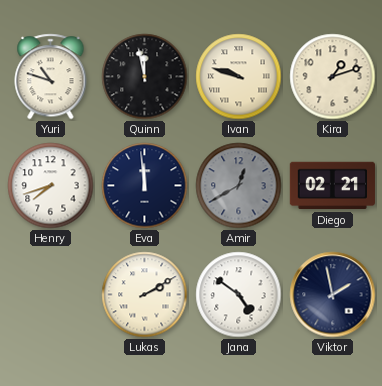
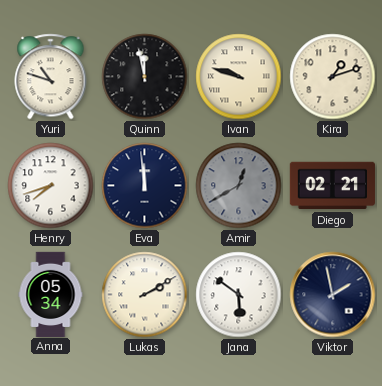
Anna: none -> 05:34
Jana: 4:51 -> 5:51
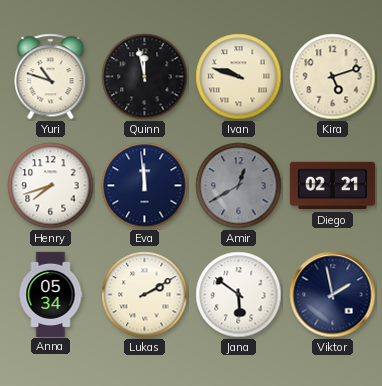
Kira: 1:12 -> 5:12
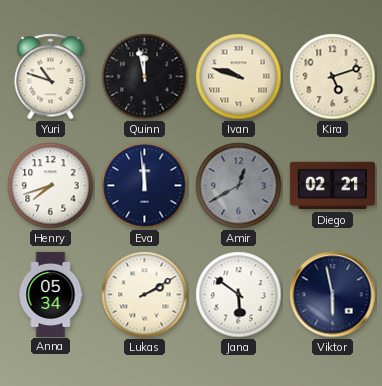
Viktor: 1:58 -> 5:58
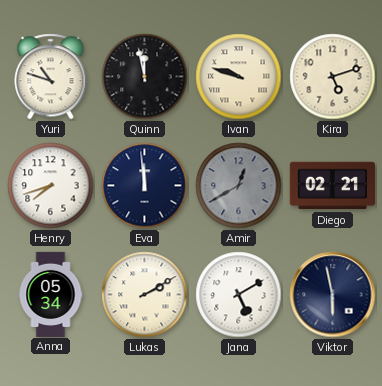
Jana: 5:51 -> 5:10
